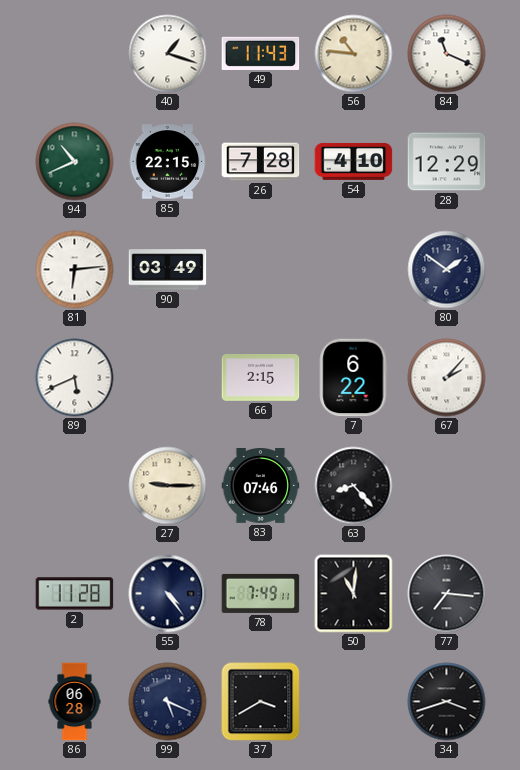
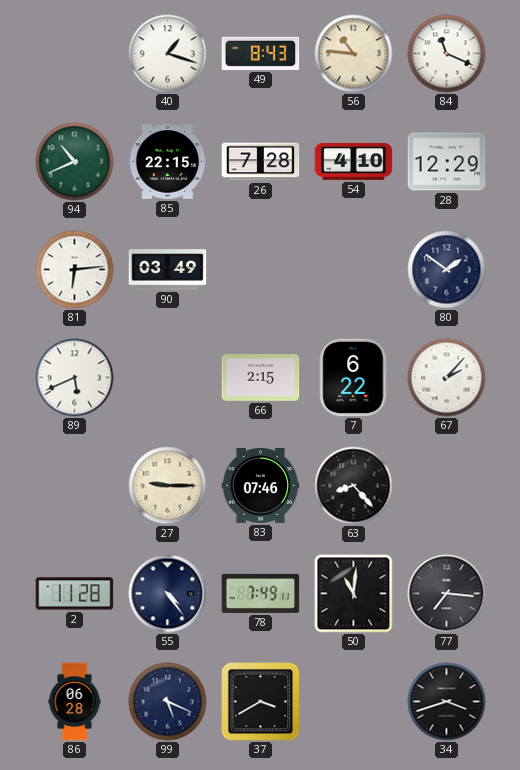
49: 11:43 -> 8:43
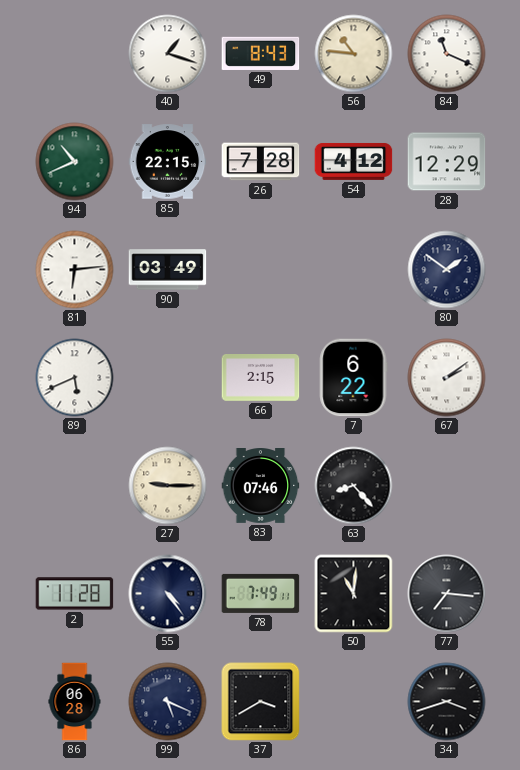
54: 4:10 -> 4:12
67: 2:07 -> 2:09
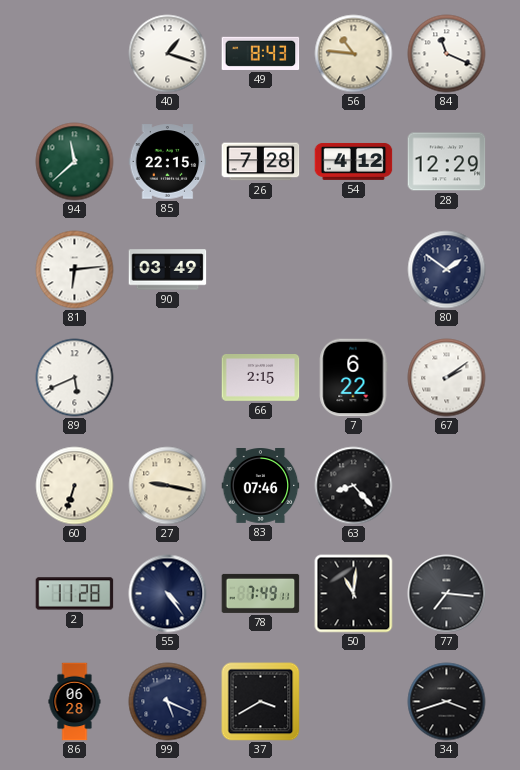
94: 10:41 -> 11:38
60: none -> 6:33
27: 9:15 -> 9:17
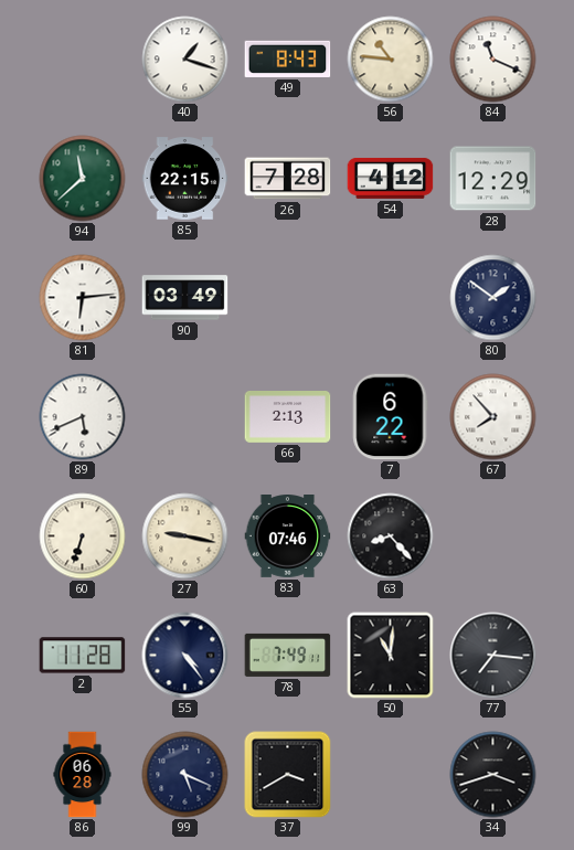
66: 2:15 -> 2:13
67: 2:09 -> 7:53
